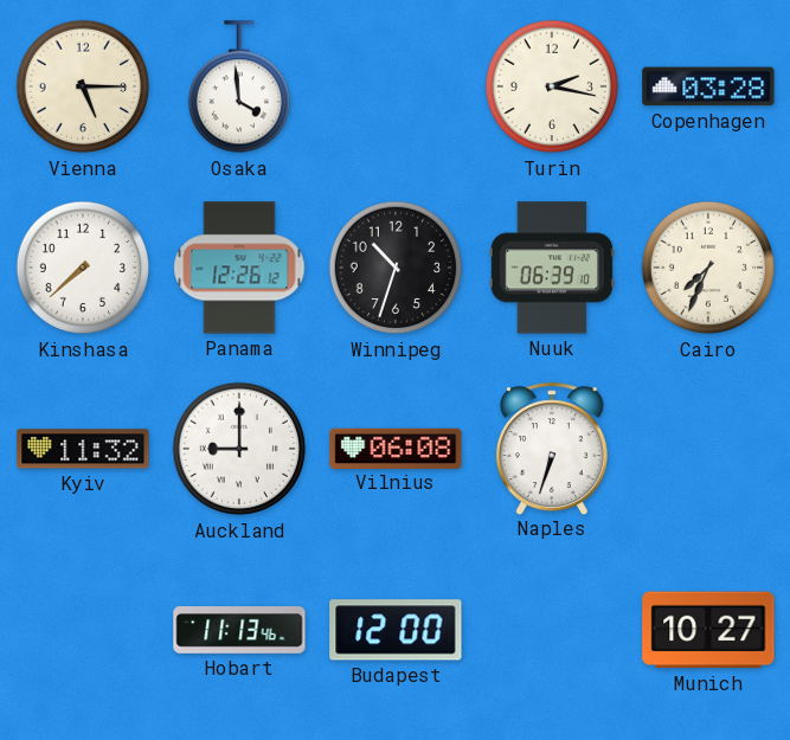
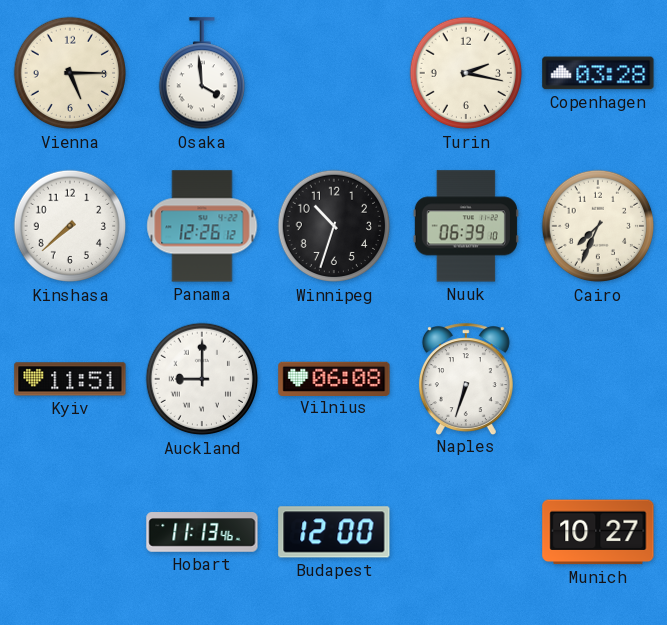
Kyiv: 11:32 -> 11:51
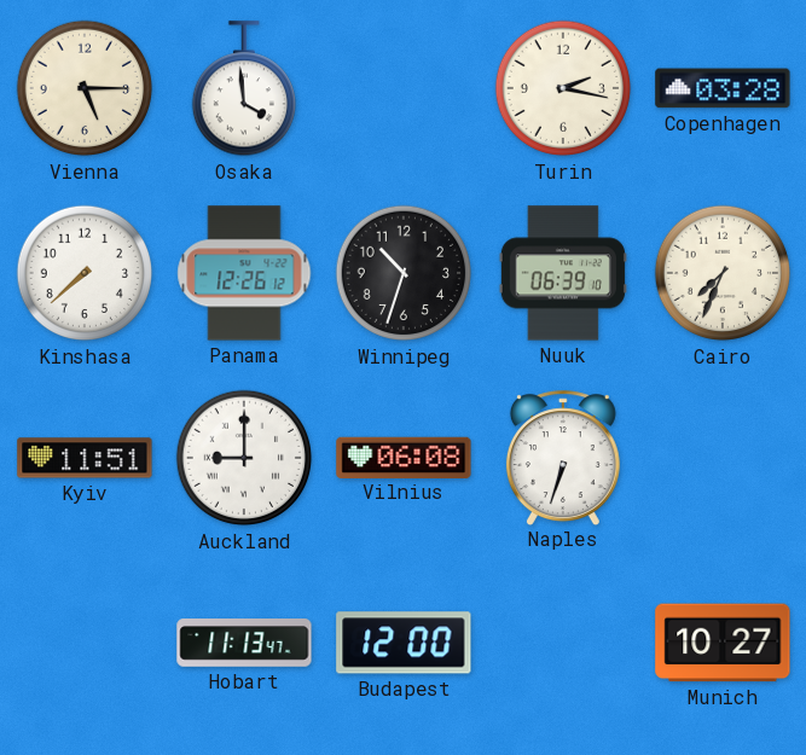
Hobart: 11:13:46 -> 11:13:47
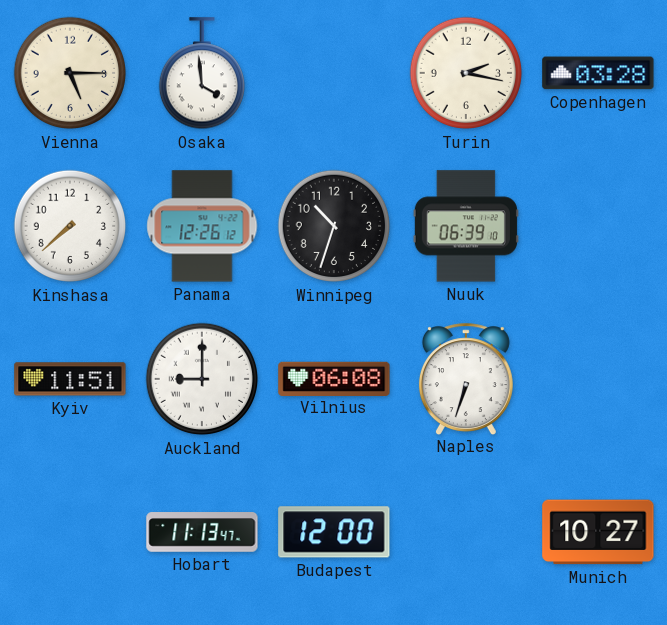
Cairo: 7:34 -> none
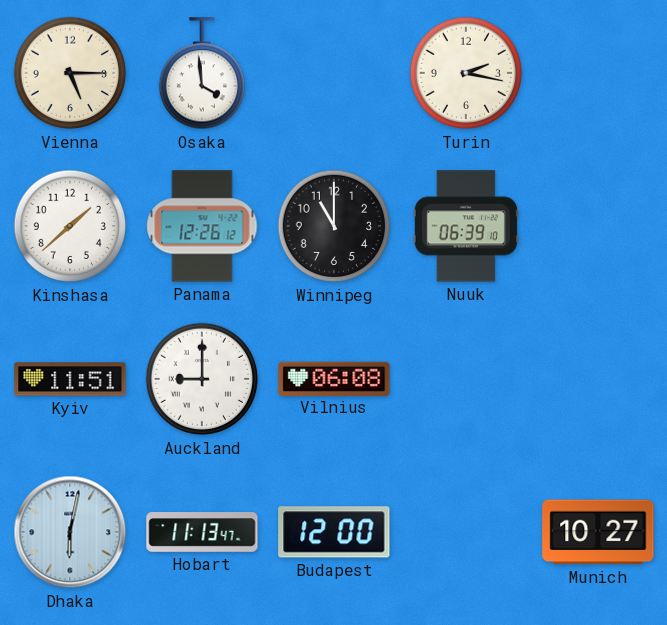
Copenhagen: 03:28 -> none
Kinshasa: 7:38 -> 1:38
Winnipeg: 10:33 -> 11:00
Naples: 6:33 -> none
Dhaka: none -> 6:02
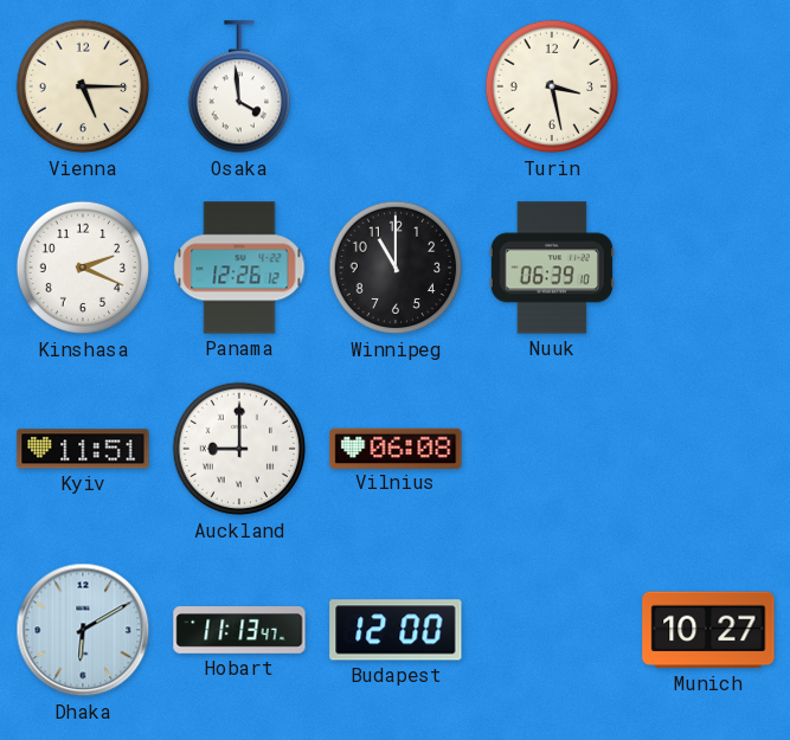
Turin: 2:17 -> 3:28
Kinshasa: 1:38 -> 2:19
Dhaka: 6:02 -> 6:10
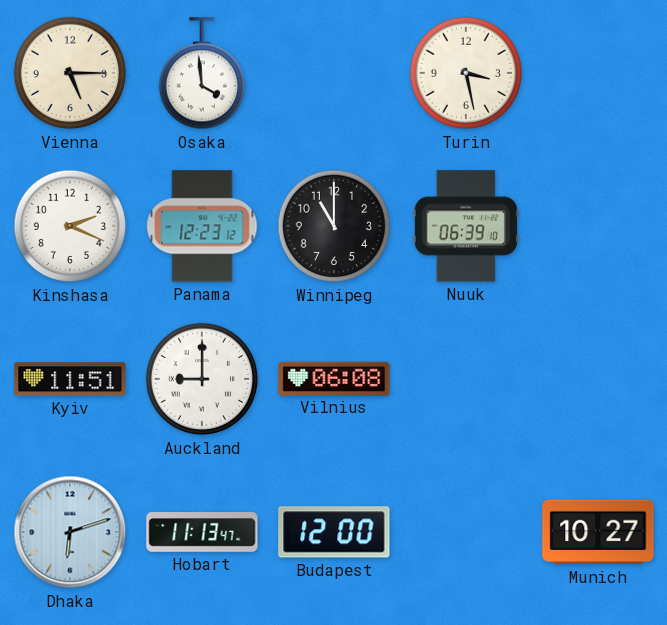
Panama: 12:26 -> 12:23
Dhaka: 6:10 -> 6:12
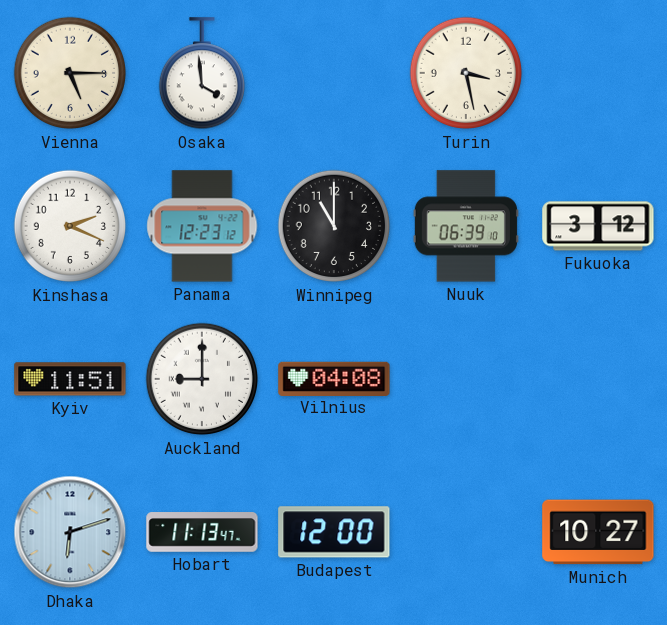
Fukuoka: none -> 3:12
Vilnius: 06:08 -> 04:08
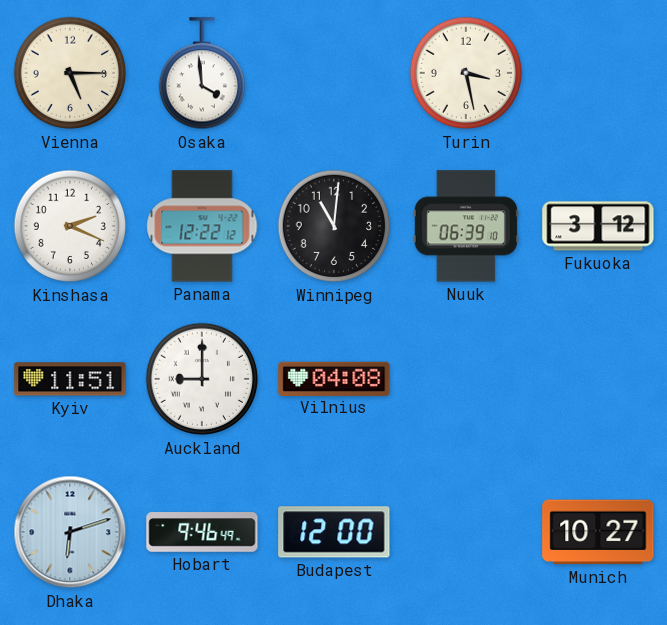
Panama: 12:23 -> 12:22
Winnipeg: 11:00 -> 11:01
Hobart: 11:13 -> 9:46
